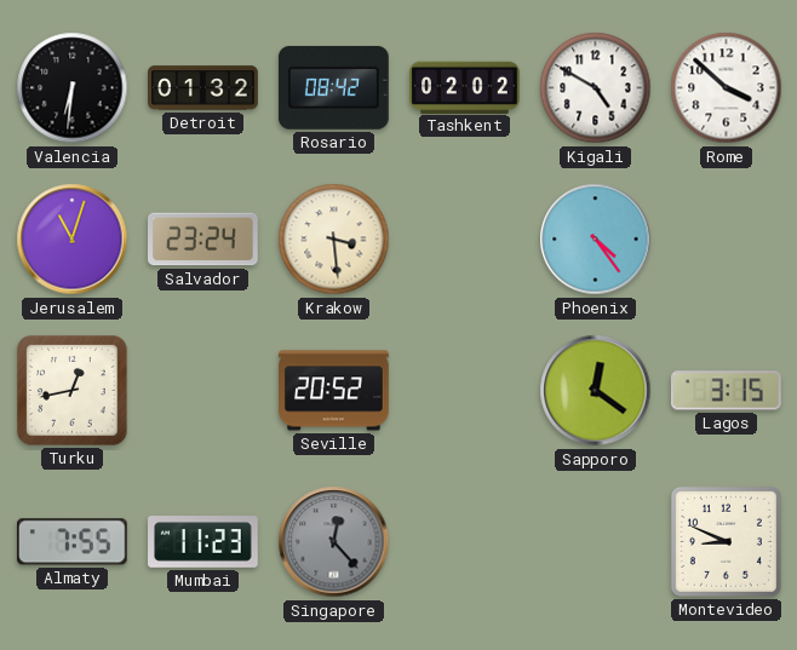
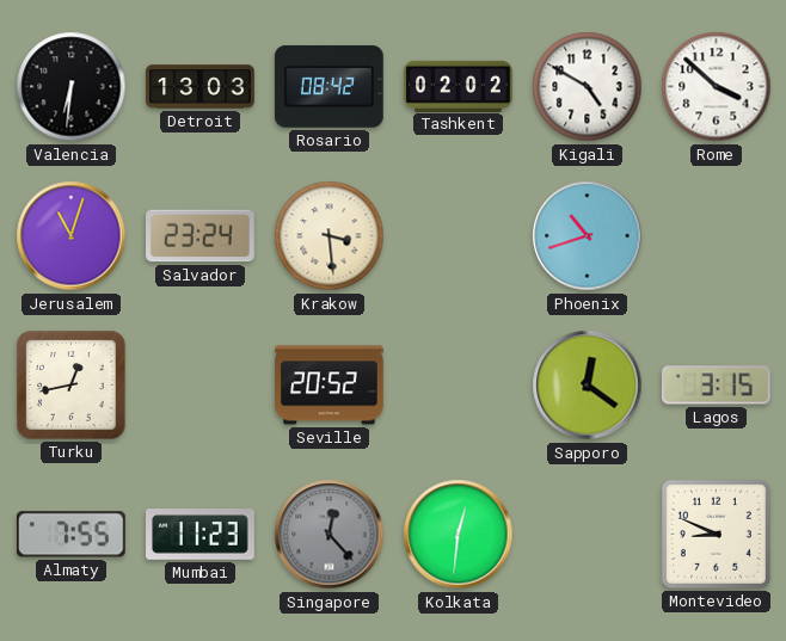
Detroit: 01:32 -> 13:03
Phoenix: 4:24 -> 10:42
Kolkata: none -> 12:31
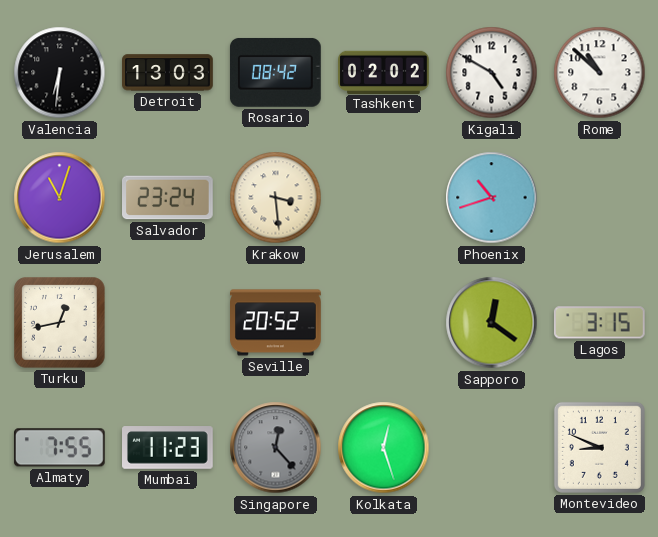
Rome: 3:52 -> 10:52
Kolkata: 12:31 -> 12:27
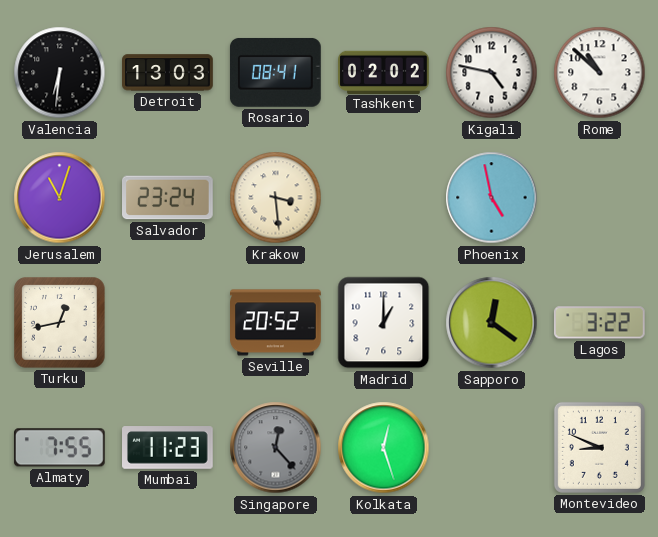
Rosario: 08:42 -> 08:41
Kigali: 4:50 -> 4:47
Phoenix: 10:42 -> 4:58
Madrid: none -> 1:00
Lagos: 3:15 -> 3:22
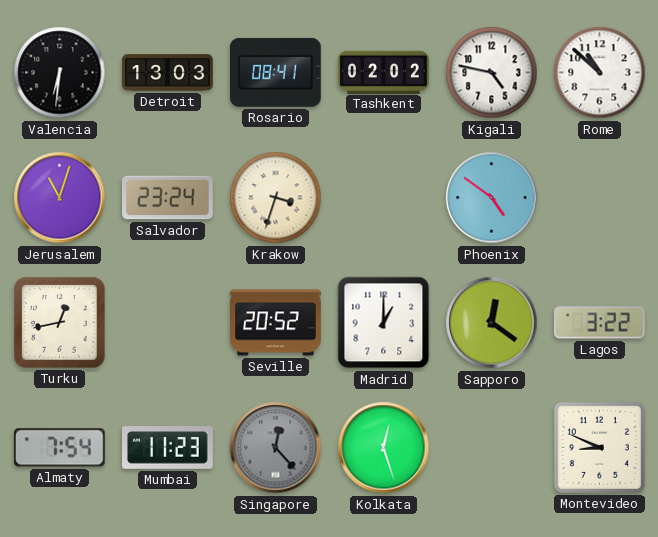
Krakow: 3:29 -> 3:33
Phoenix: 4:58 -> 4:51
Almaty: 7:55 -> 7:54
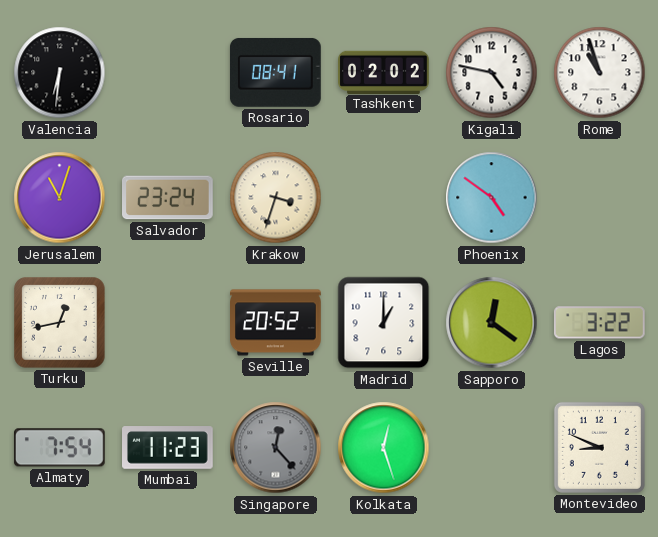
Detroit: 13:03 -> none
Rome: 10:52 -> 10:57
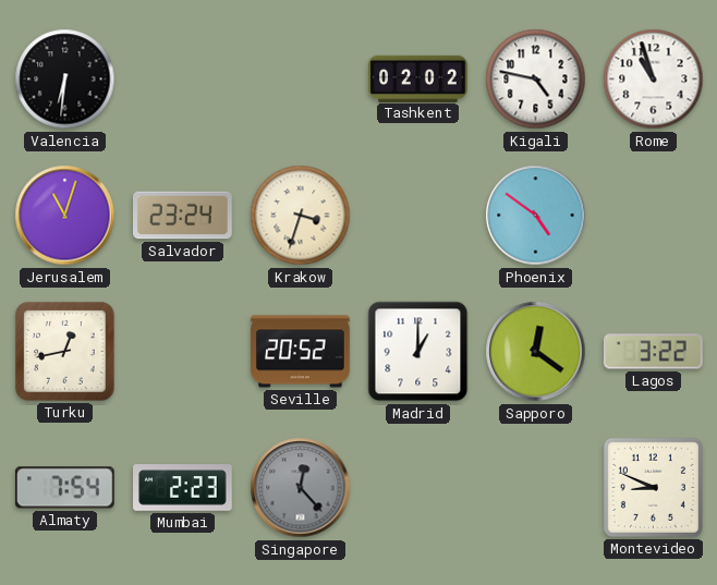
Rosario: 08:41 -> none
Mumbai: 11:23 -> 2:23
Kolkata: 12:27 -> none
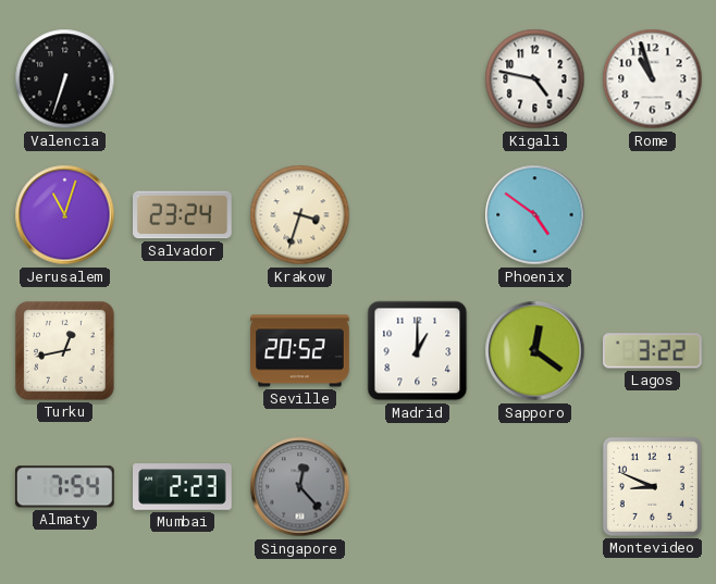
Valencia: 6:31 -> 6:33
Tashkent: 02:02 -> none
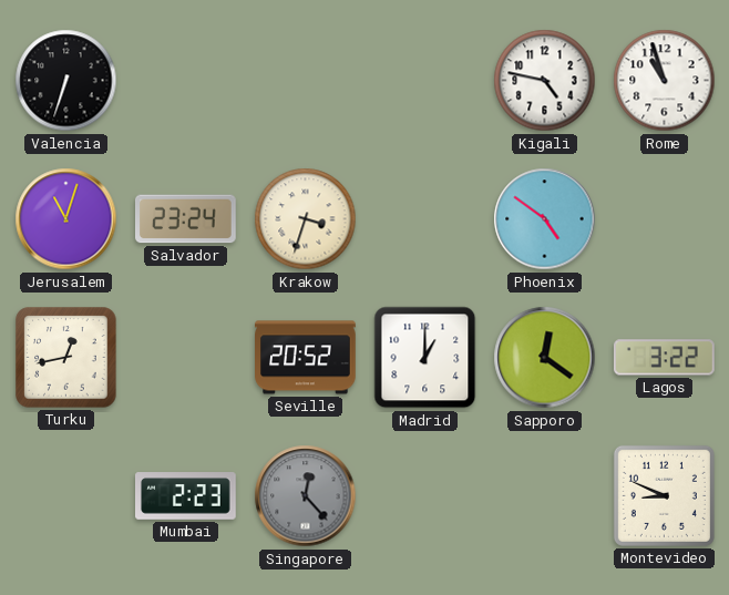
Almaty: 7:54 -> none
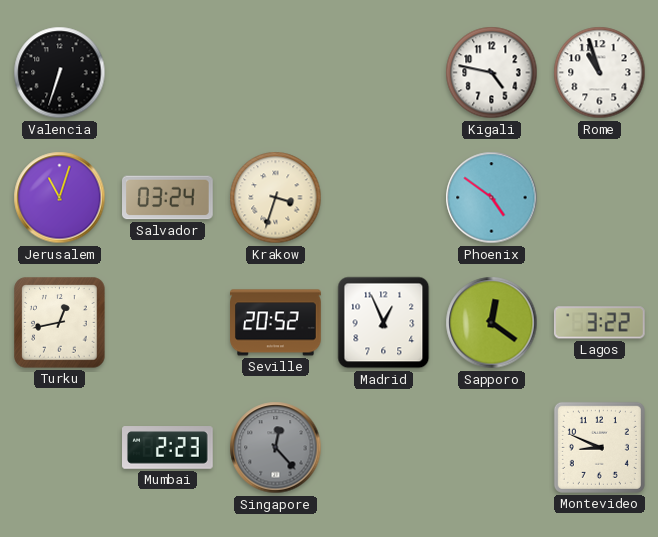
Salvador: 23:24 -> 03:24
Madrid: 1:00 -> 12:56
